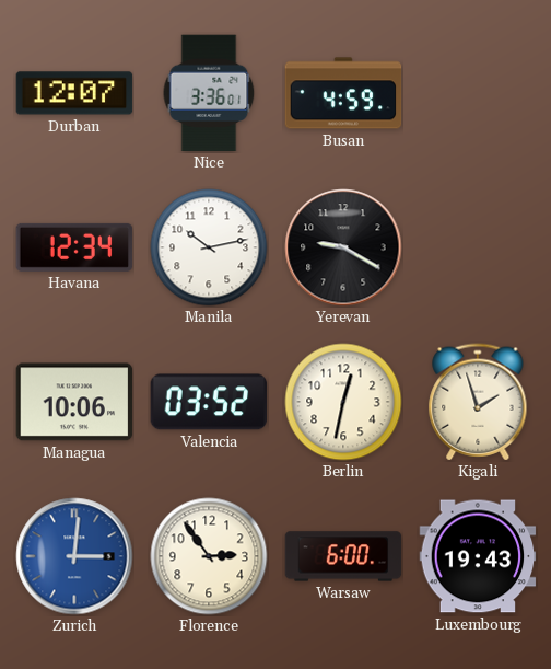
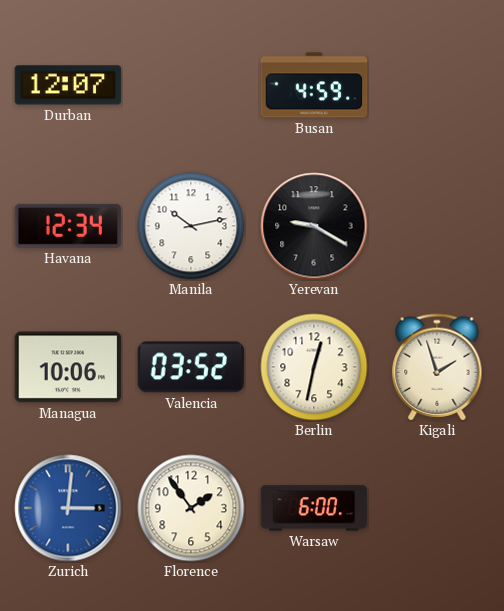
Nice: 3:36 -> none
Florence: 2:54 -> 1:54
Luxembourg: 19:43 -> none
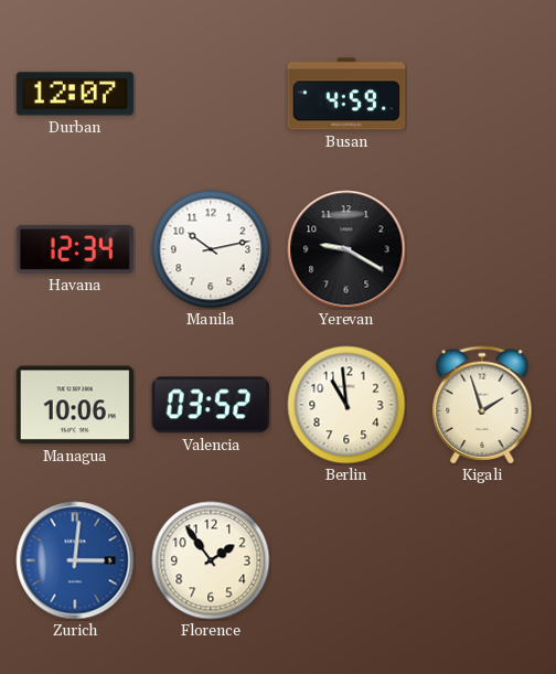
Berlin: 12:32 -> 10:59
Warsaw: 6:00 -> none
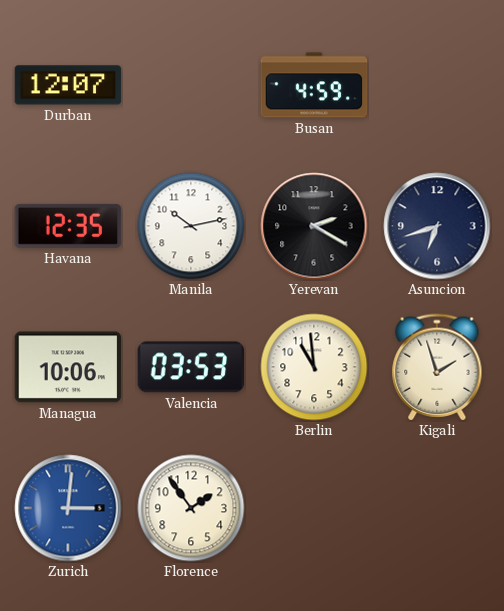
Havana: 12:34 -> 12:35
Yerevan: 9:20 -> 2:20
Asuncion: none -> 6:42
Valencia: 03:52 -> 03:53
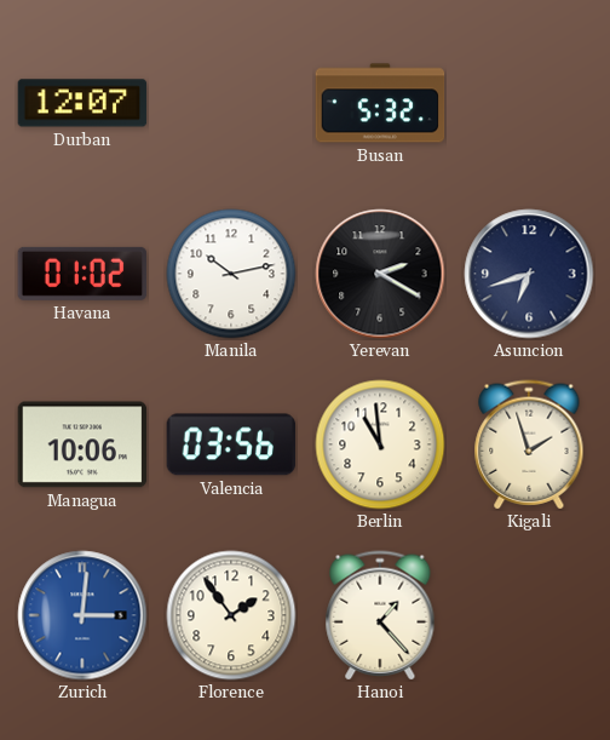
Busan: 4:59 -> 5:32
Havana: 12:35 -> 01:02
Valencia: 03:53 -> 03:56
Hanoi: none -> 1:23
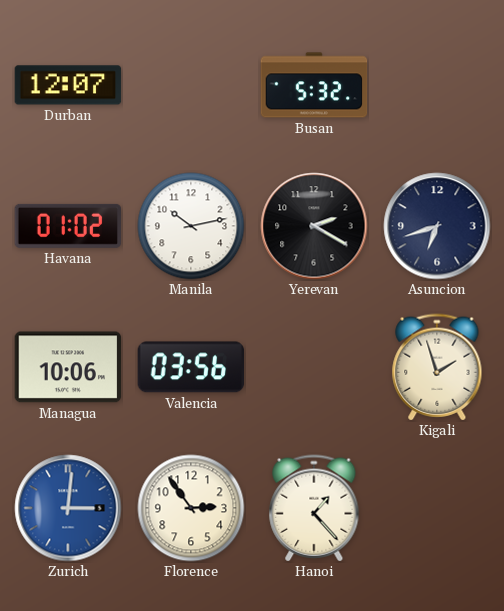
Berlin: 10:59 -> none
Florence: 1:54 -> 2:54
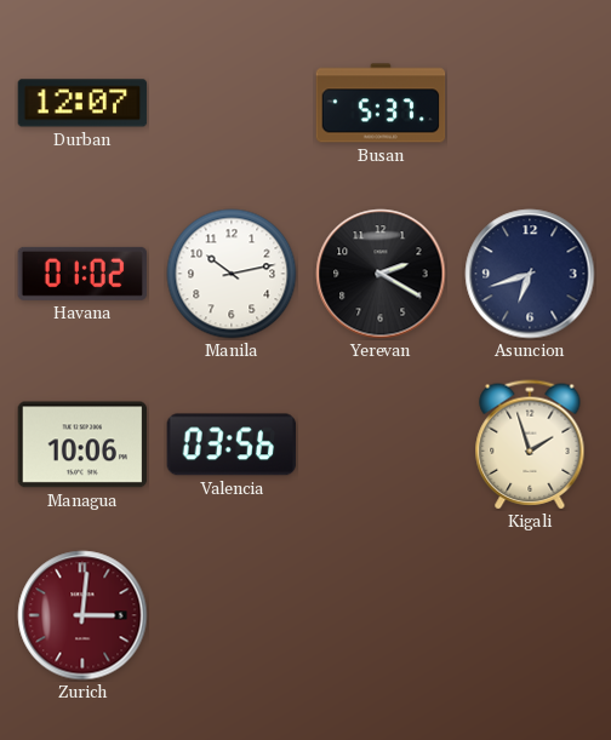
Busan: 5:32 -> 5:37
Zurich dial: blue -> burgundy
Florence: 2:54 -> none
Hanoi: 1:23 -> none
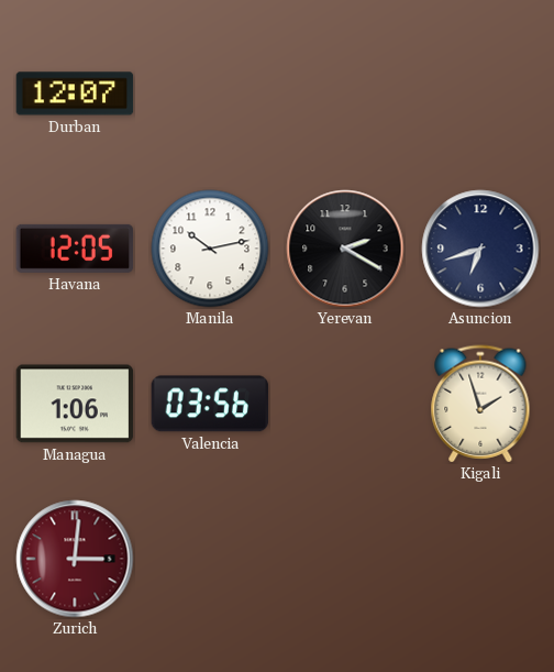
Busan: 5:37 -> none
Havana: 01:02 -> 12:05
Managua: 10:06 -> 1:06
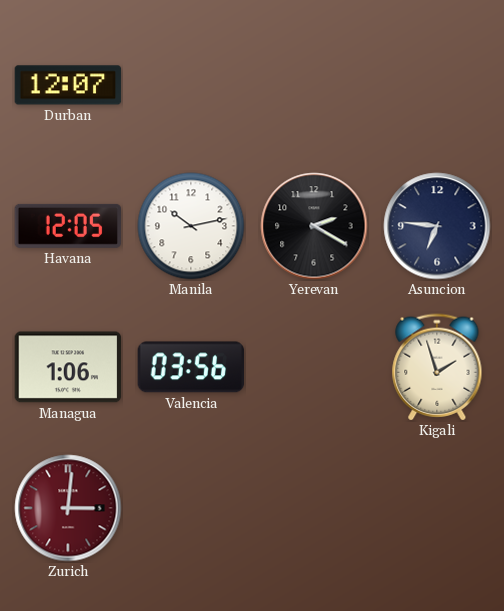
Asuncion: 6:42 -> 6:46
